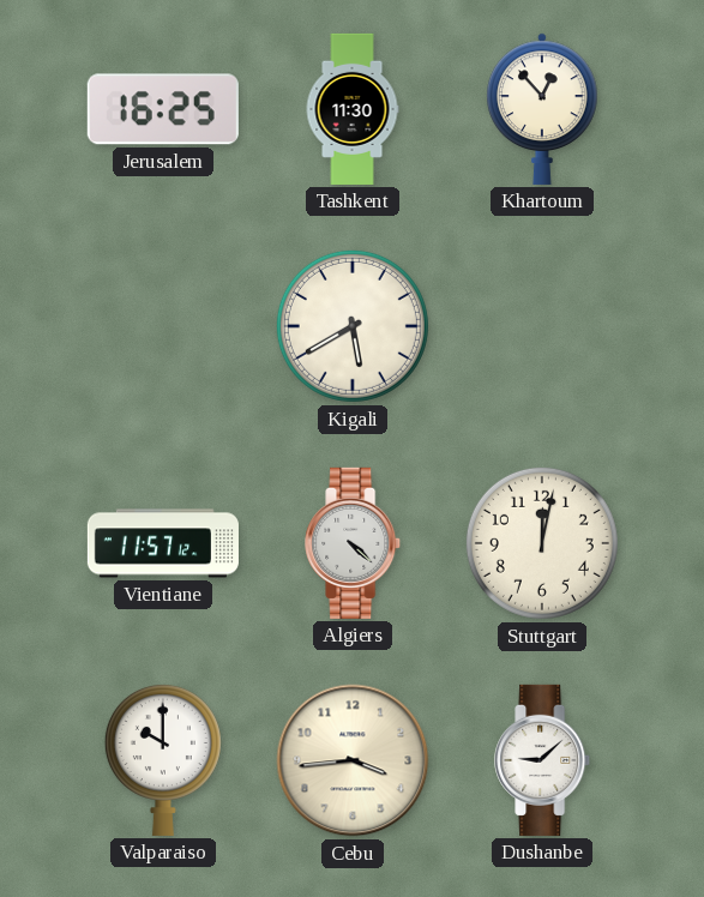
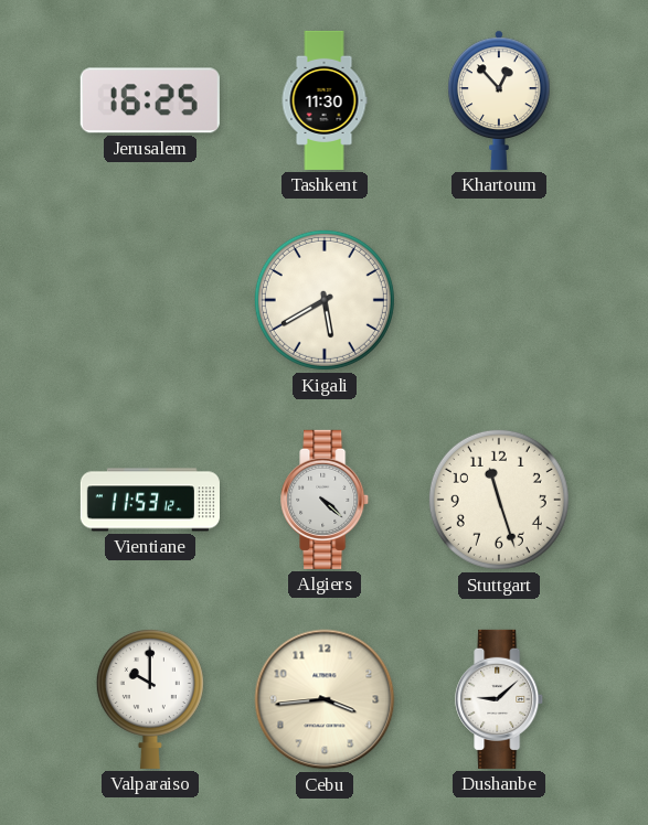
Vientiane: 11:57 -> 11:53
Stuttgart: 12:02 -> 11:27
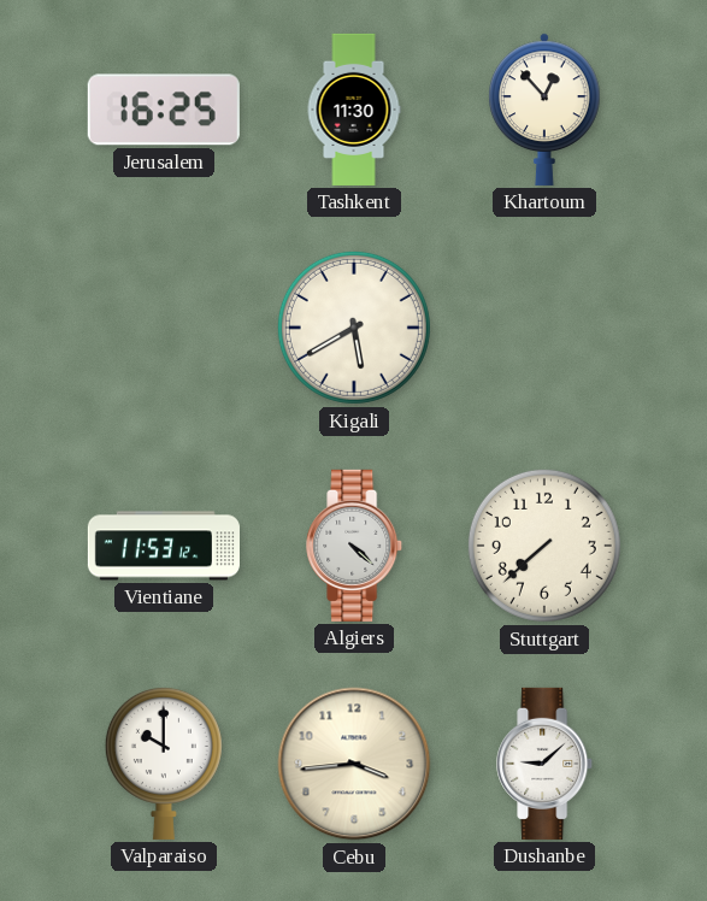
Stuttgart: 11:27 -> 7:38
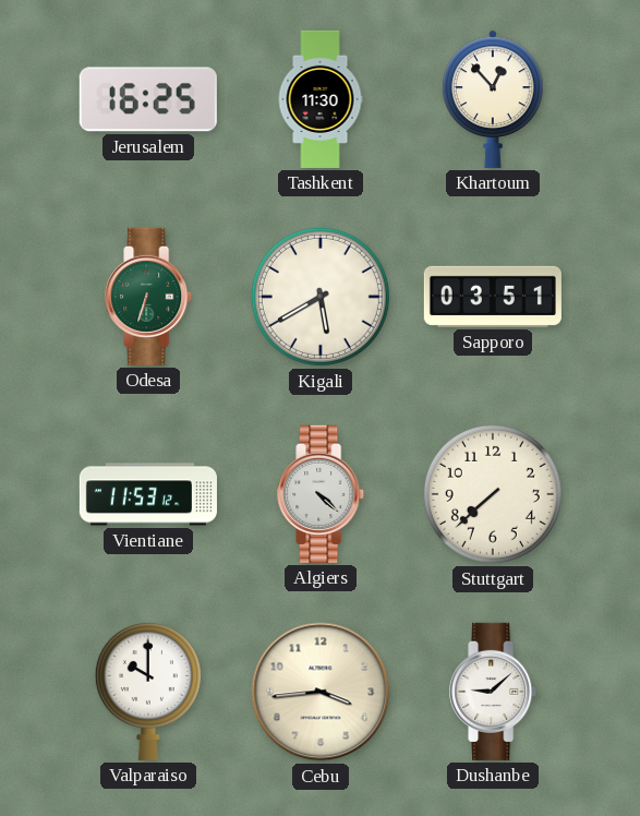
Odesa: none -> 6:33
Sapporo: none -> 03:51
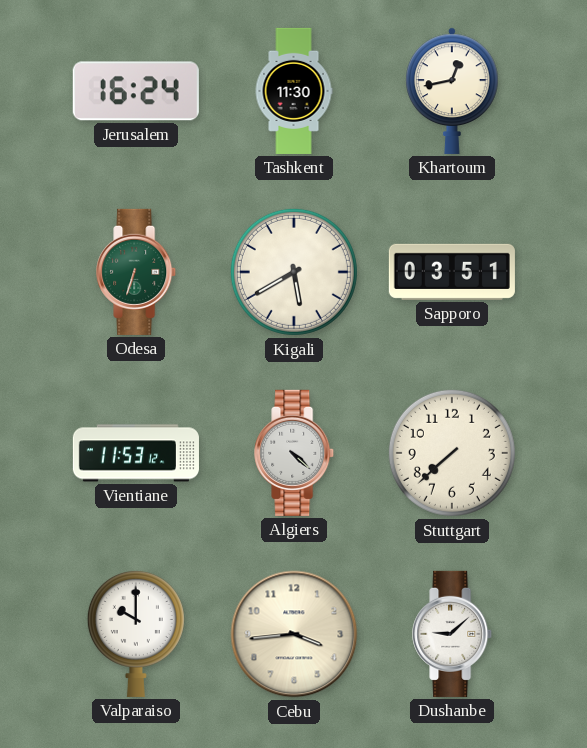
Jerusalem: 16:25 -> 16:24
Khartoum: 12:53 -> 12:43
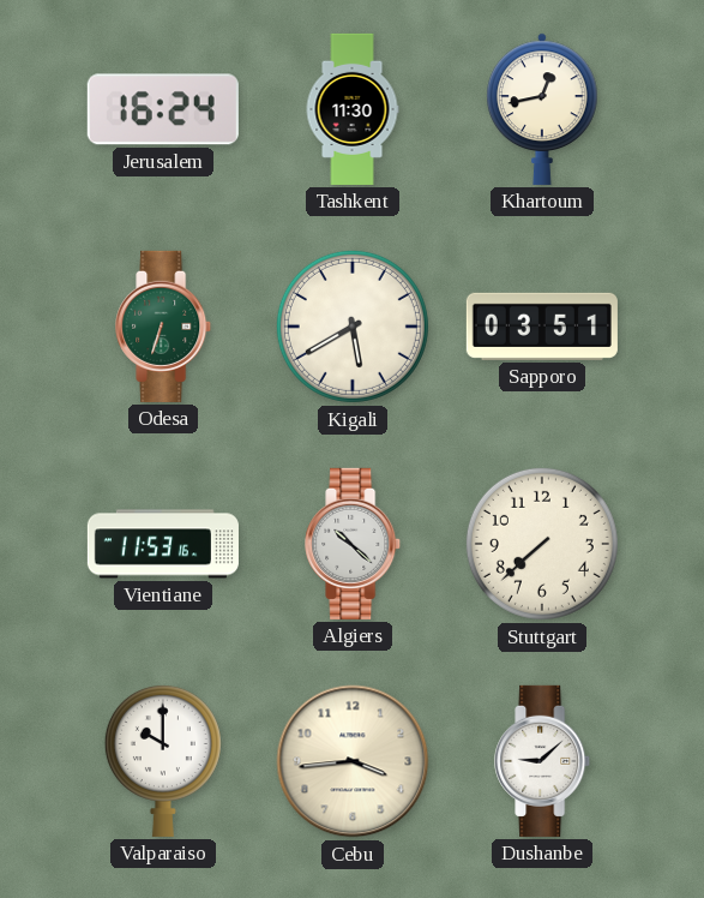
Vientiane: 11:53:12 -> 11:53:16
Algiers: 4:22 -> 10:22
